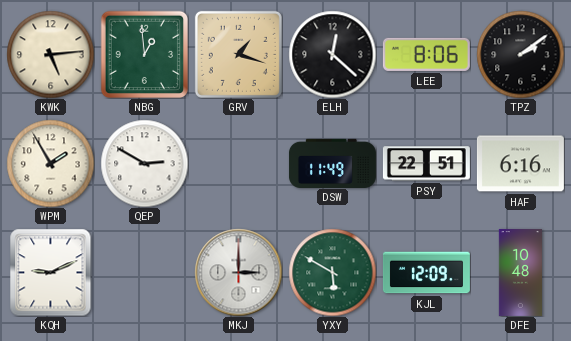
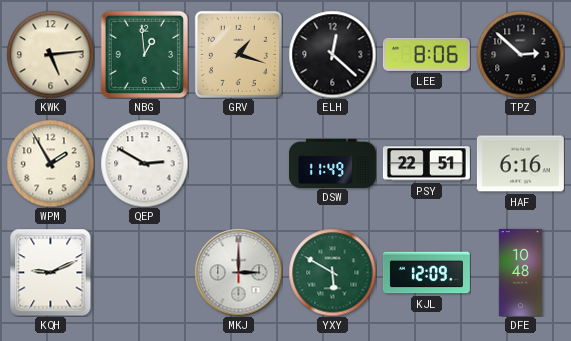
TPZ: 2:09 -> 2:52
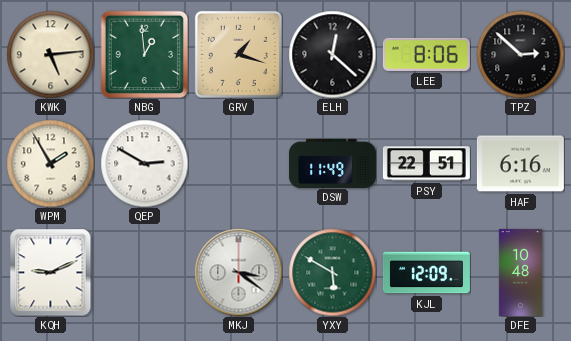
MKJ: 3:00 -> 3:21
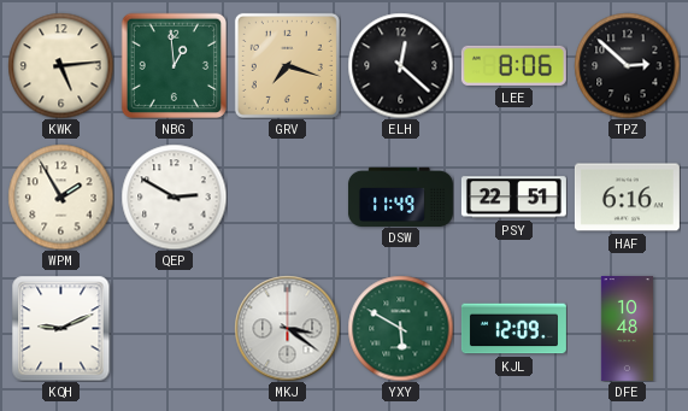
GRV: 1:18 -> 7:18
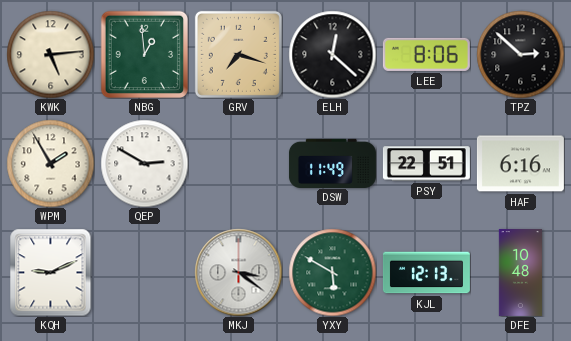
KJL: 12:09 -> 12:13
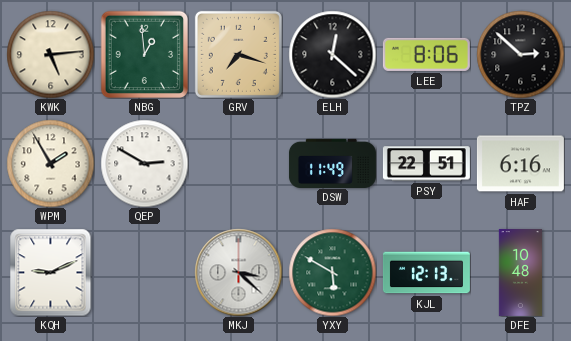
MKJ: 3:21 -> 3:22
